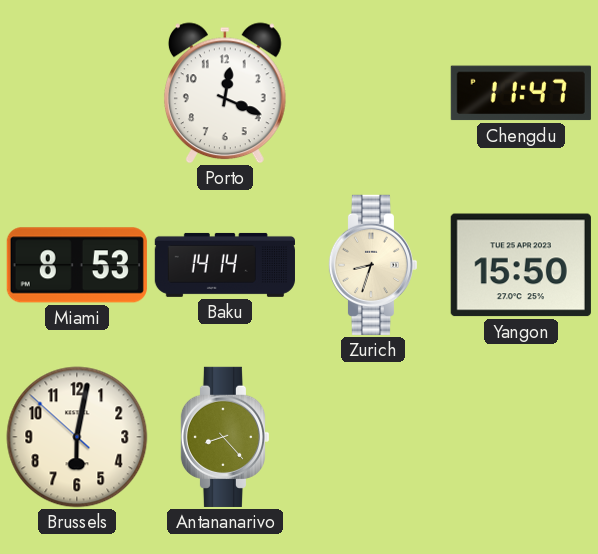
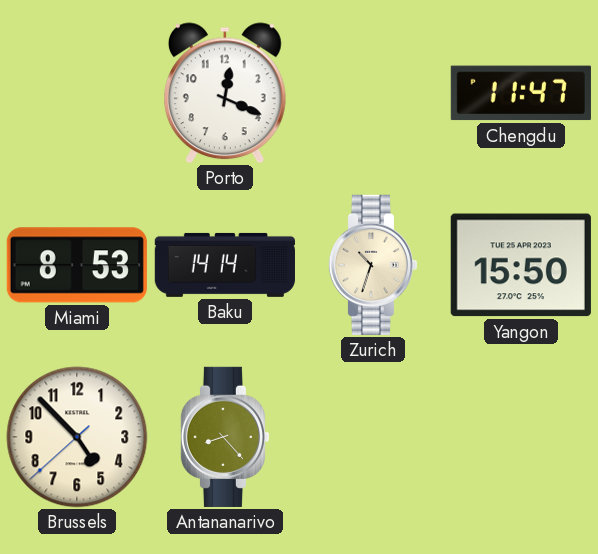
Zurich: 8:33 -> 10:33
Brussels: 6:01 -> 4:52
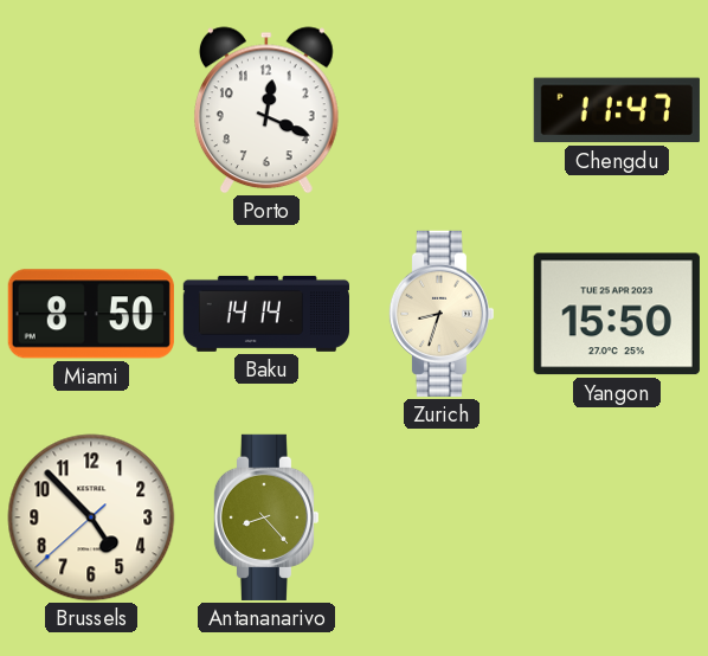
Miami: 8:53 -> 8:50
Zurich: 10:33 -> 8:33
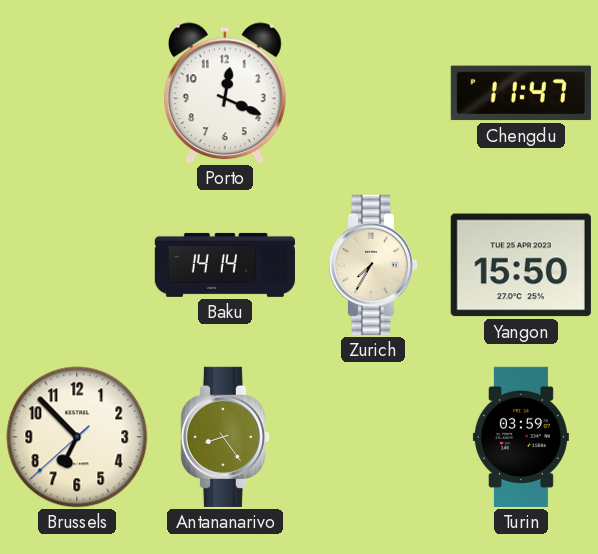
Miami: 8:50 -> none
Zurich: 8:33 -> 7:35
Brussels: 4:52 -> 6:52
Antananarivo: 8:23 -> 8:24
Turin: none -> 03:59
